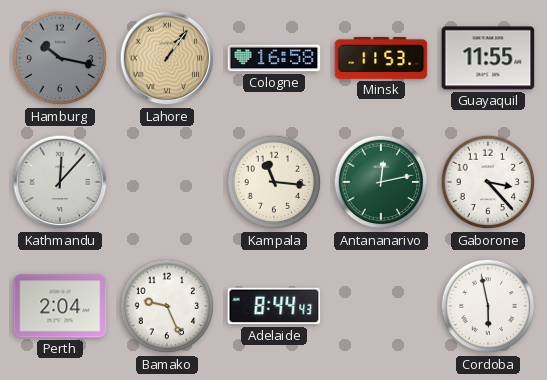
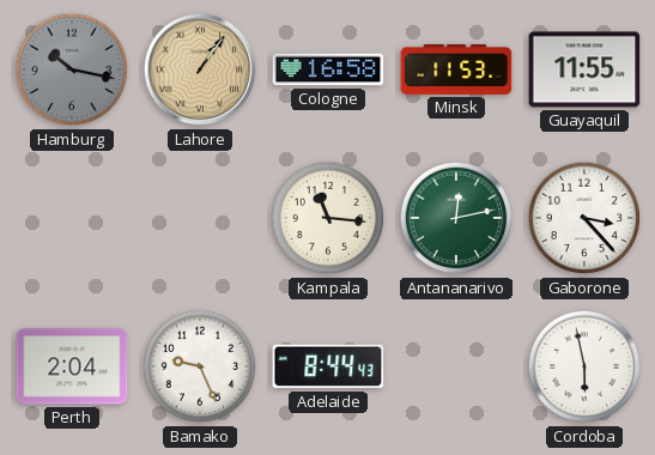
Kathmandu: 12:07 -> none
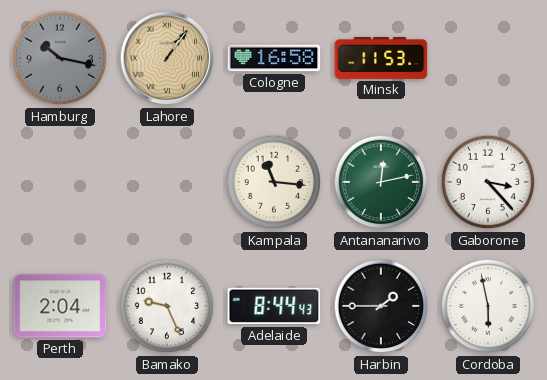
Guayaquil: 11:55 -> none
Harbin: none -> 1:45
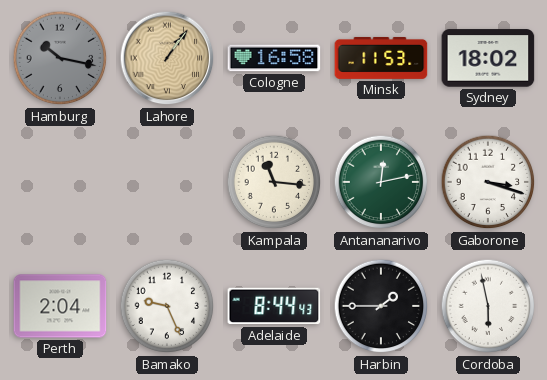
Sydney: none -> 18:02
Gaborone: 3:23 -> 3:18
